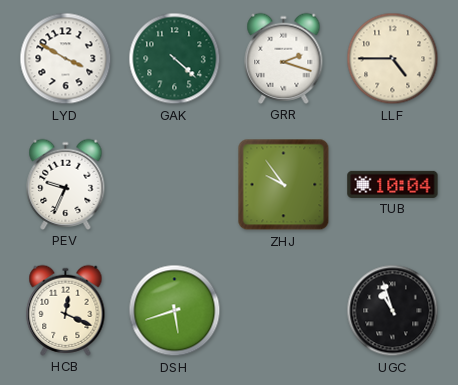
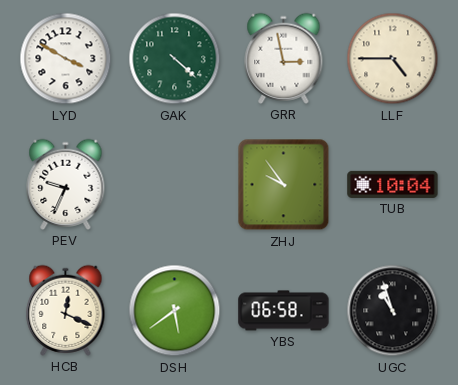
GRR: 2:18 -> 2:58
DSH: 5:42 -> 5:39
YBS: none -> 06:58
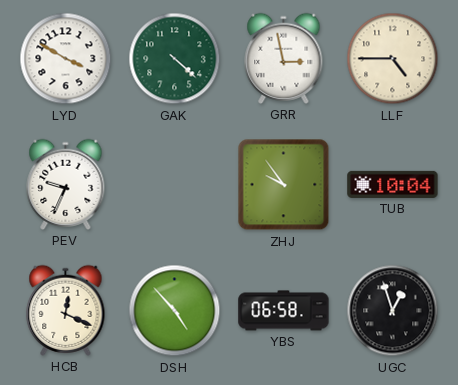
DSH: 5:39 -> 4:53
UGC: 10:57 -> 12:57
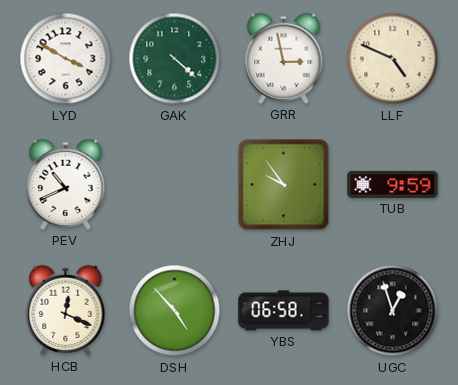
LLF: 4:45 -> 4:49
PEV: 9:34 -> 10:41
TUB: 10:04 -> 9:59
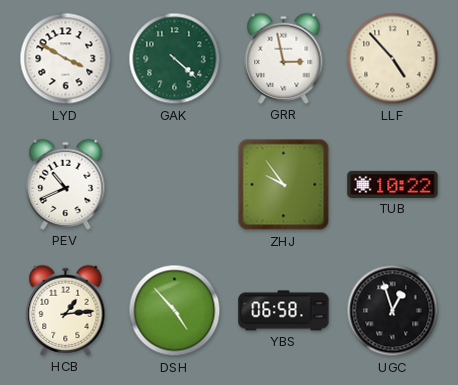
LLF: 4:49 -> 4:53
TUB: 9:59 -> 10:22
HCB: 12:19 -> 1:14
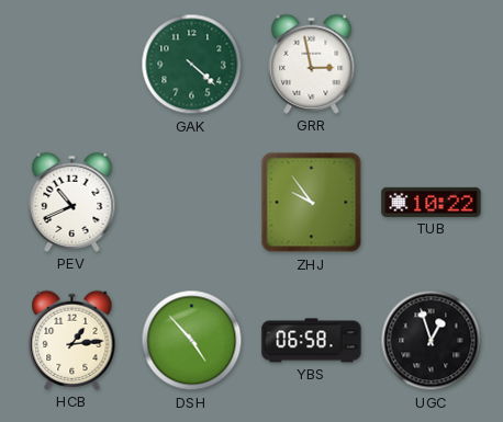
LYD: 3:50 -> none
LLF: 4:53 -> none
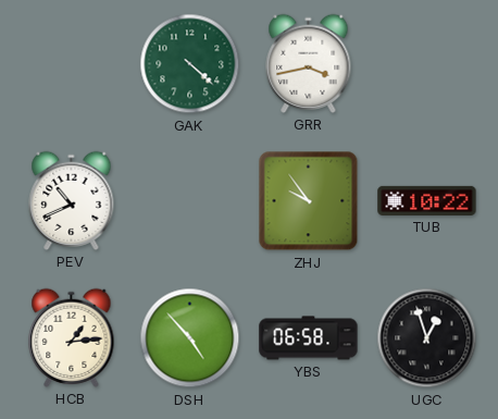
GRR: 2:58 -> 3:43
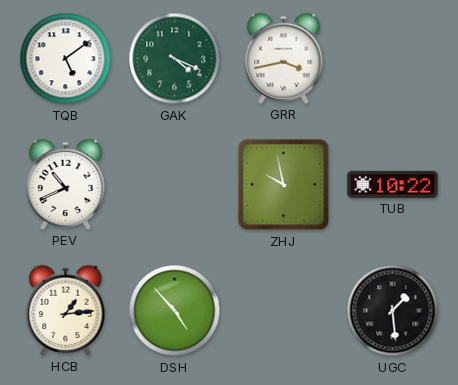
TQB: none -> 5:09
GAK: 4:22 -> 4:19
ZHJ: 9:54 -> 9:58
YBS: 06:58 -> none
UGC: 12:57 -> 1:29
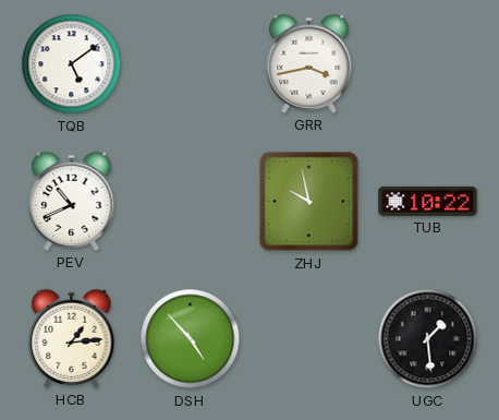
GAK: 4:19 -> none
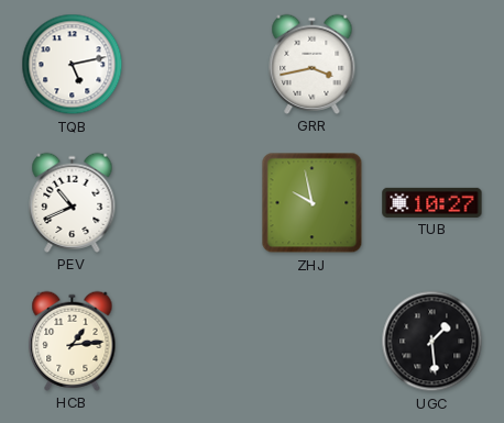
TQB: 5:09 -> 5:13
TUB: 10:22 -> 10:27
DSH: 4:53 -> none
